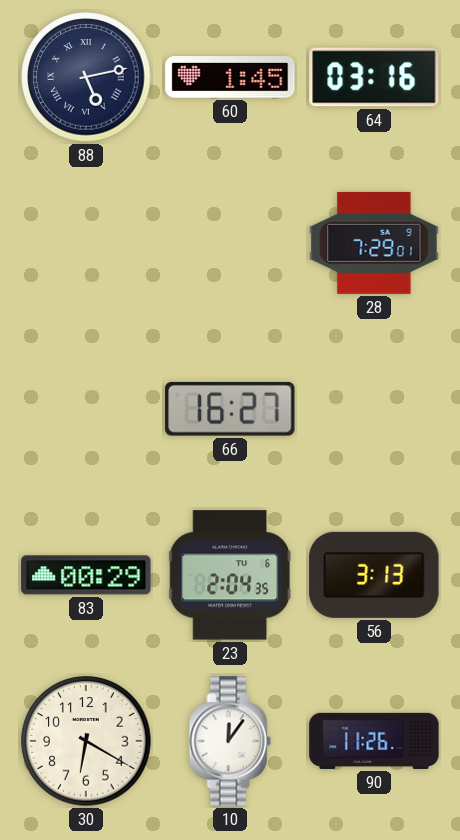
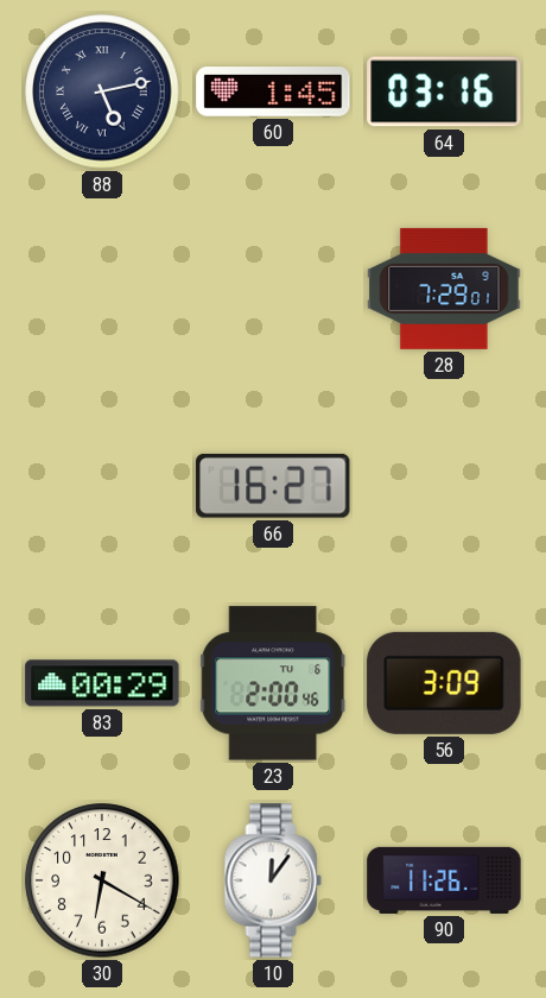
23: 2:04 -> 2:00
56: 3:13 -> 3:09
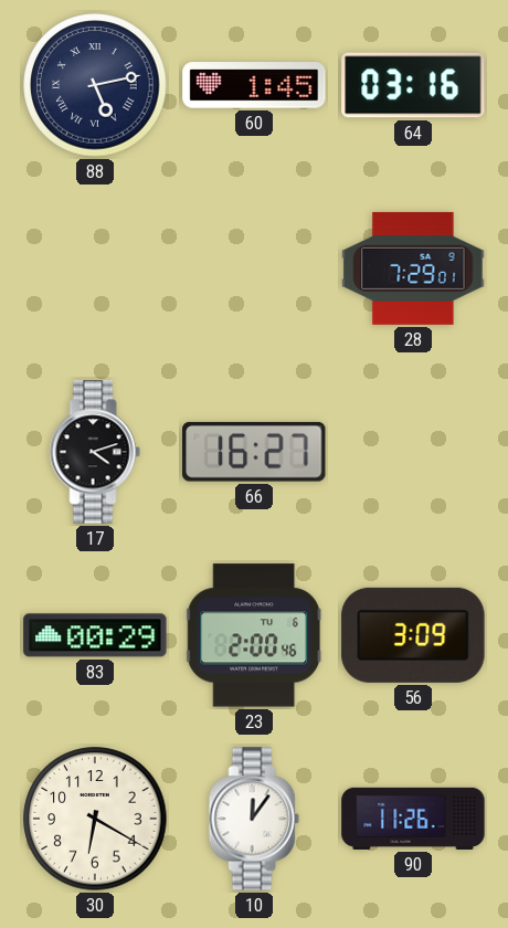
17: none -> 4:12
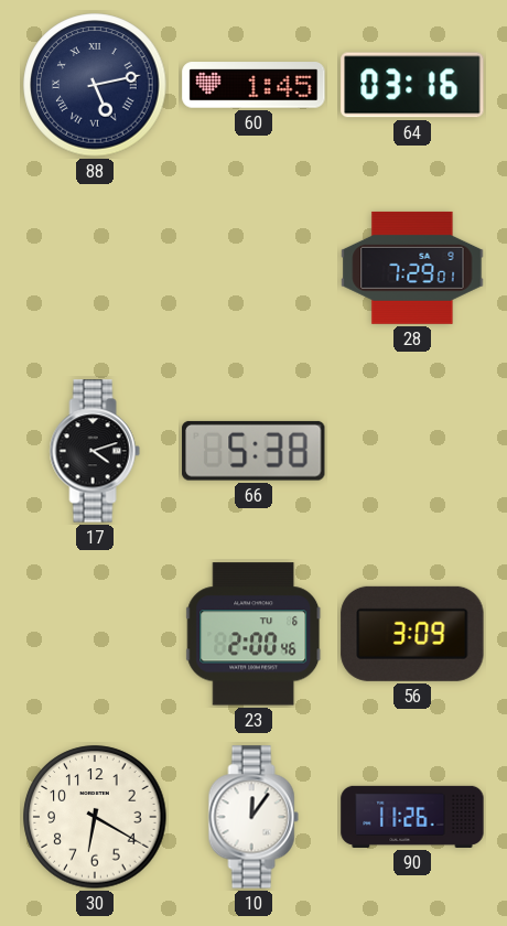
66: 16:27 -> 5:38
83: 00:29 -> none
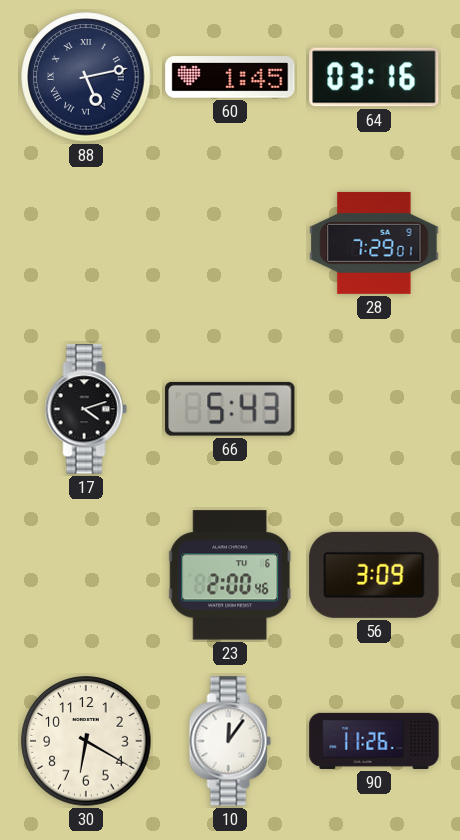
66: 5:38 -> 5:43
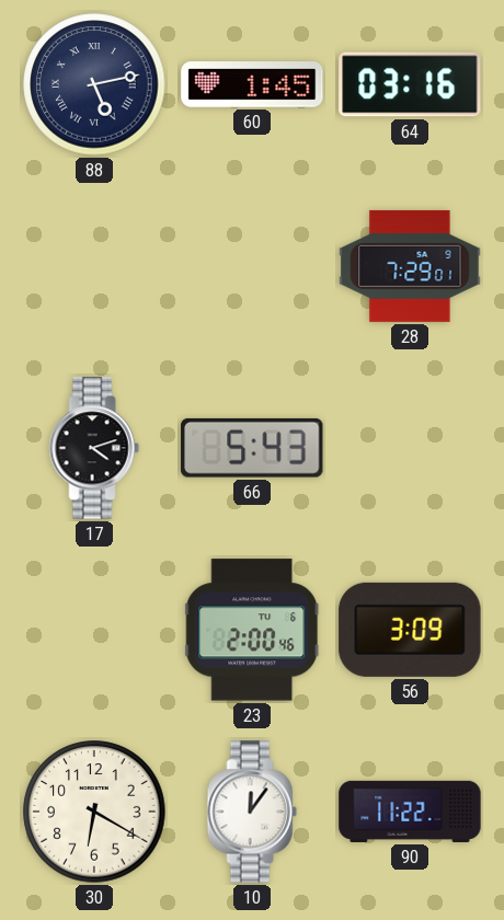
90: 11:26 -> 11:22
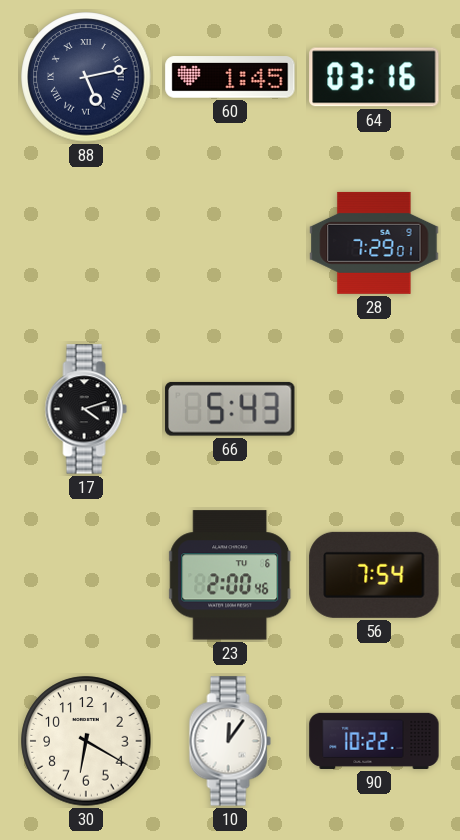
56: 3:09 -> 7:54
90: 11:22 -> 10:22
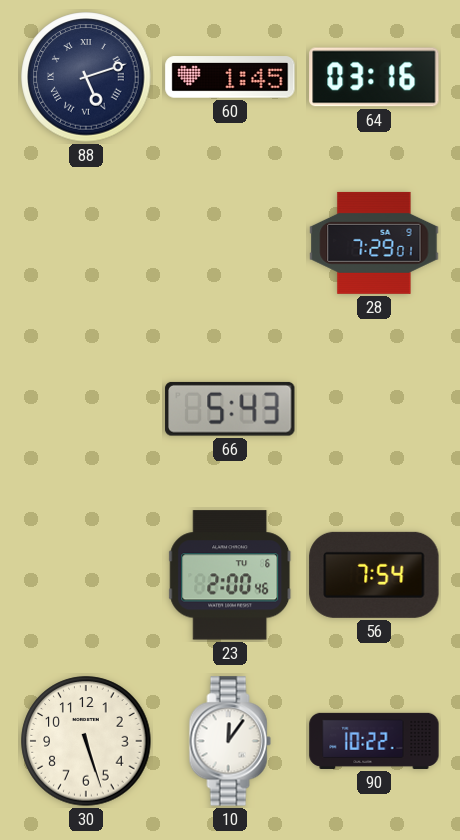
88: 5:13 -> 5:12
17: 4:12 -> none
30: 6:20 -> 5:27
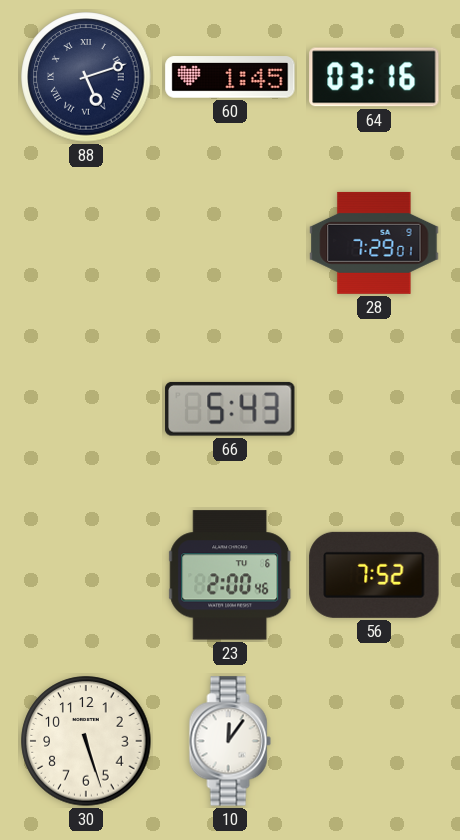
56: 7:54 -> 7:52
90: 10:22 -> none
